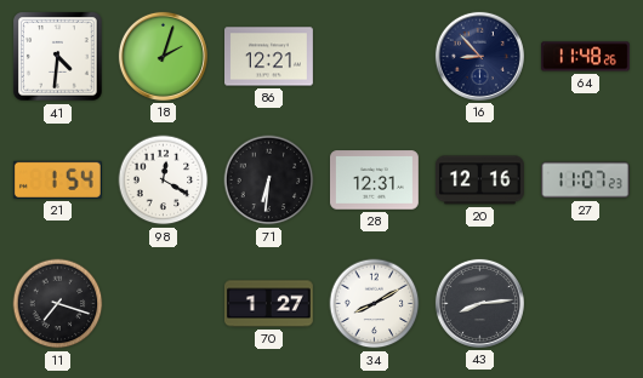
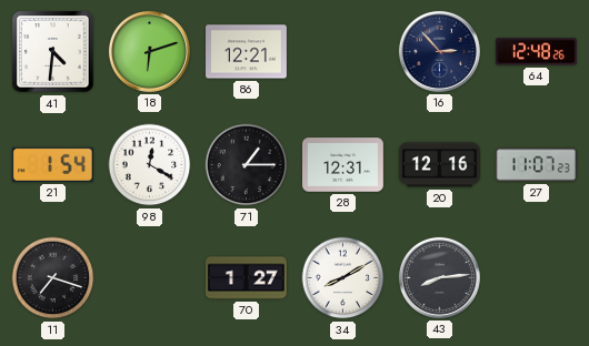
18: 2:03 -> 6:12
16: 8:53 -> 2:53
64: 11:48 -> 12:48
71: 6:31 -> 1:15
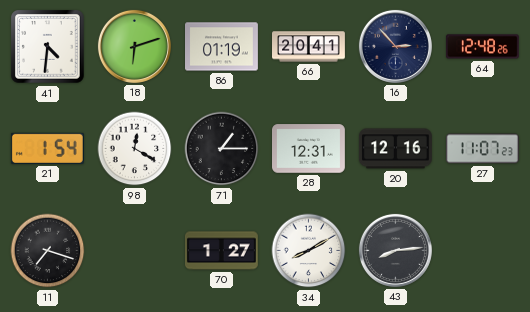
86: 12:21 -> 01:19
66: none -> 20:41
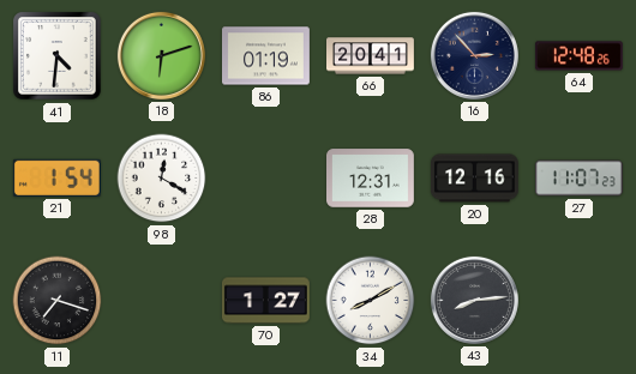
71: 1:15 -> none
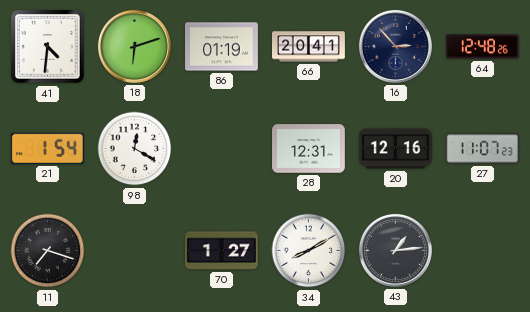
43: 8:14 -> 1:14
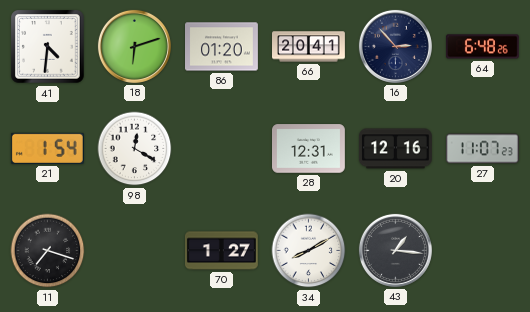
86: 01:19 -> 01:20
64: 12:48 -> 6:48
43: 1:14 -> 1:16
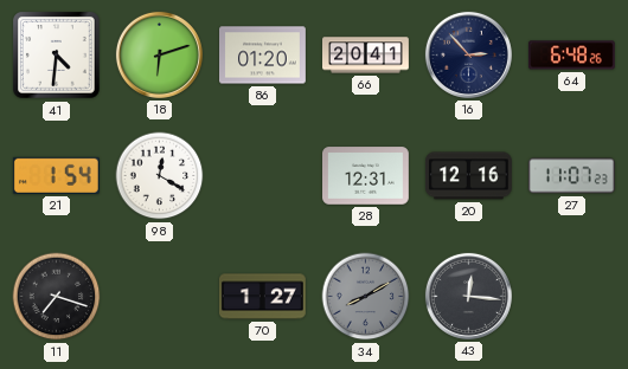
34 dial: white -> grey
43: 1:16 -> 12:16
